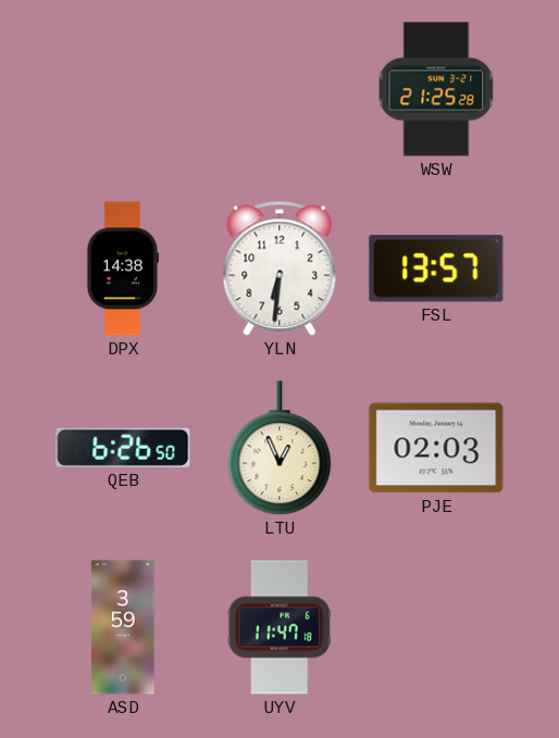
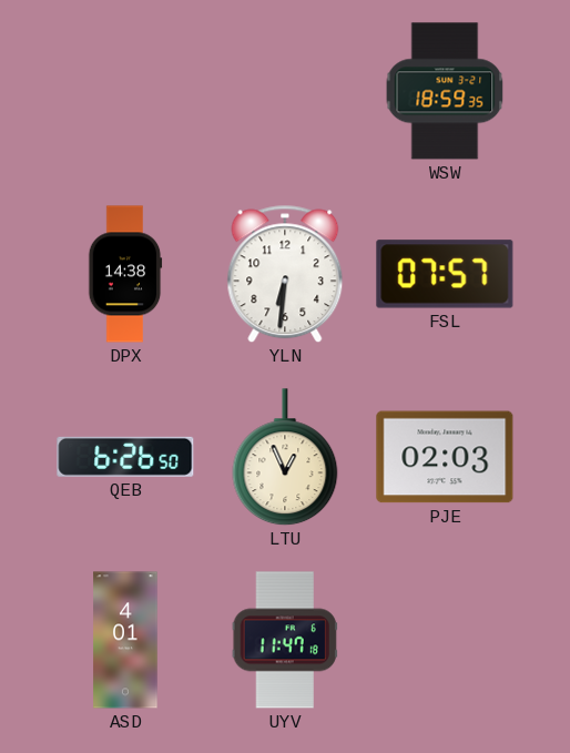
WSW: 21:25 -> 18:59
FSL: 13:57 -> 07:57
ASD: 3:59 -> 4:01
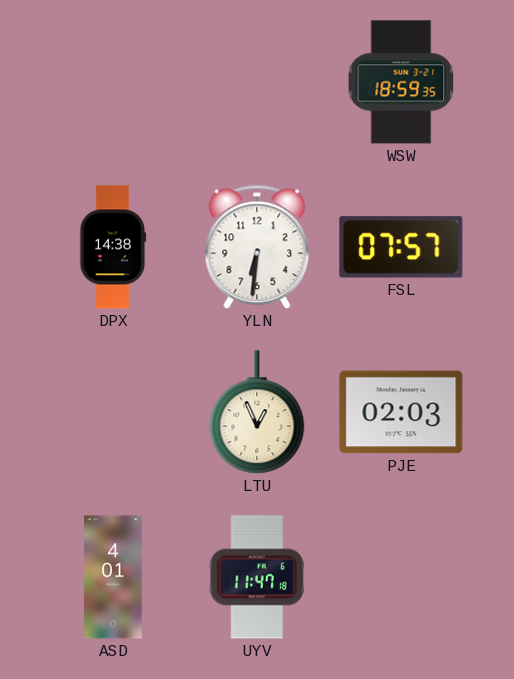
QEB: 6:26 -> none
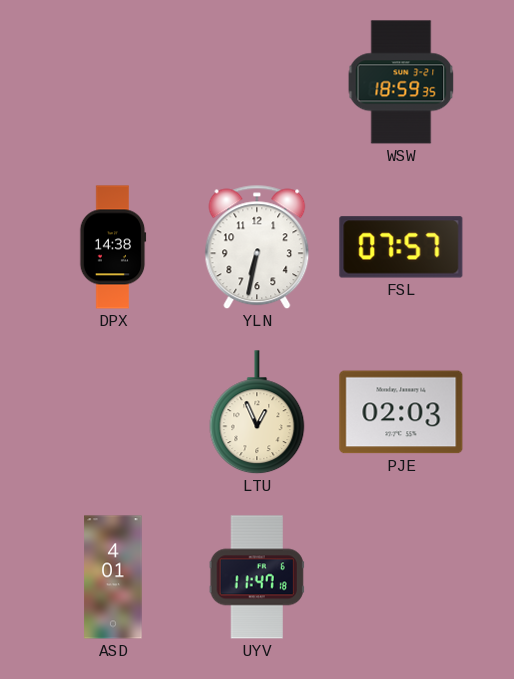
YLN: 6:31 -> 6:32
